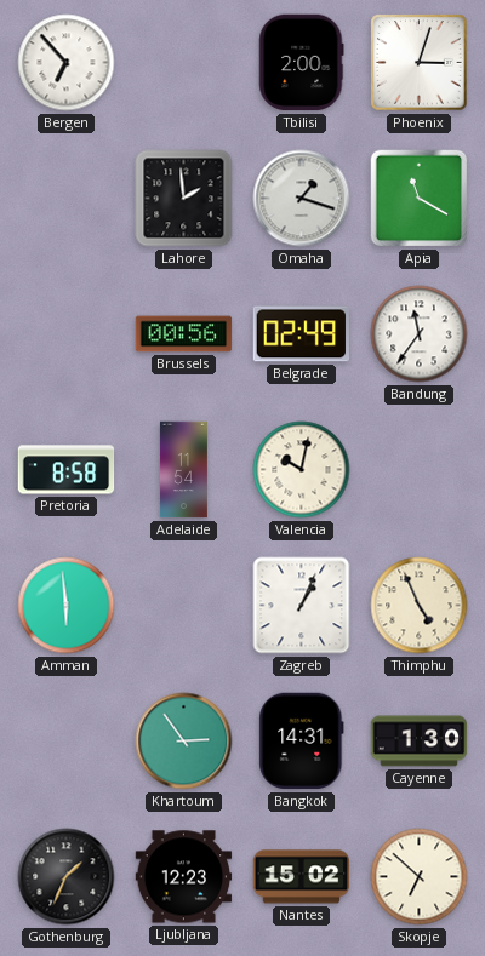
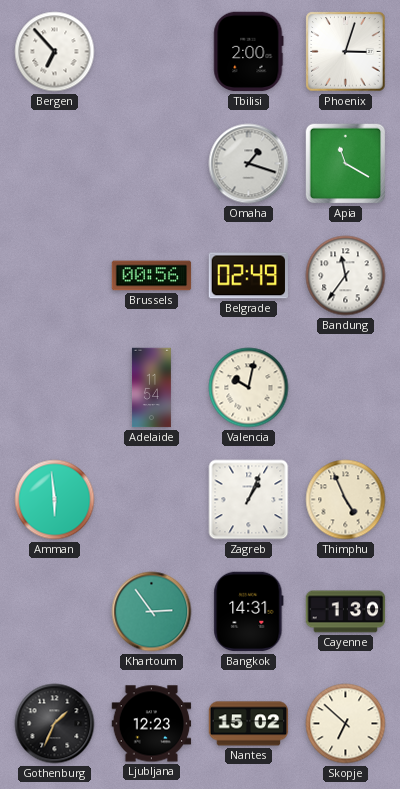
Lahore: 1:59 -> none
Pretoria: 8:58 -> none
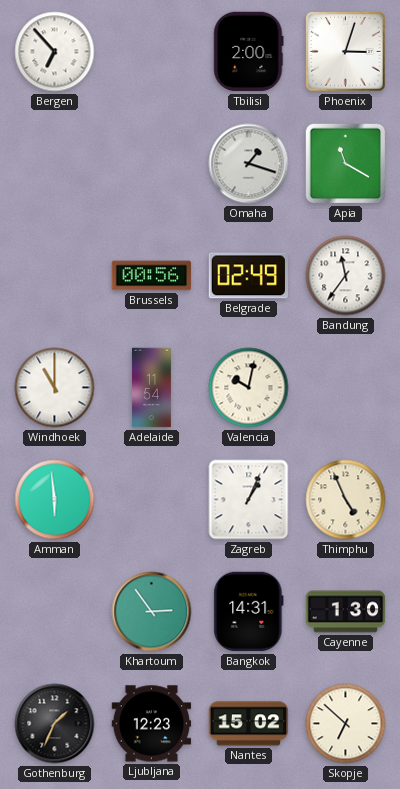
Windhoek: none -> 11:00
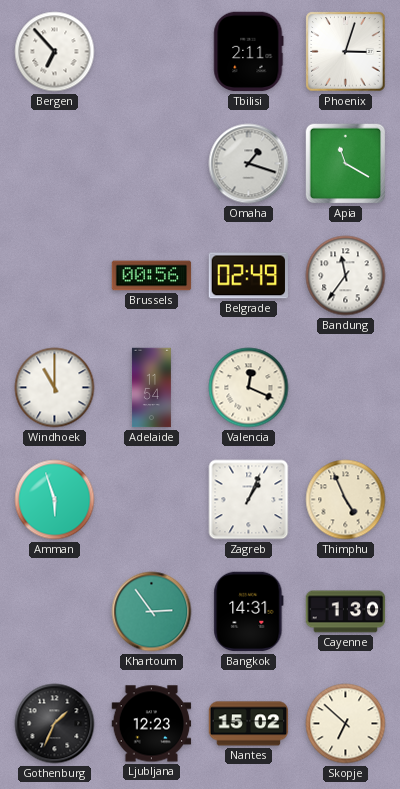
Tbilisi: 2:00 -> 2:11
Valencia: 10:02 -> 12:19
Amman: 5:59 -> 5:57
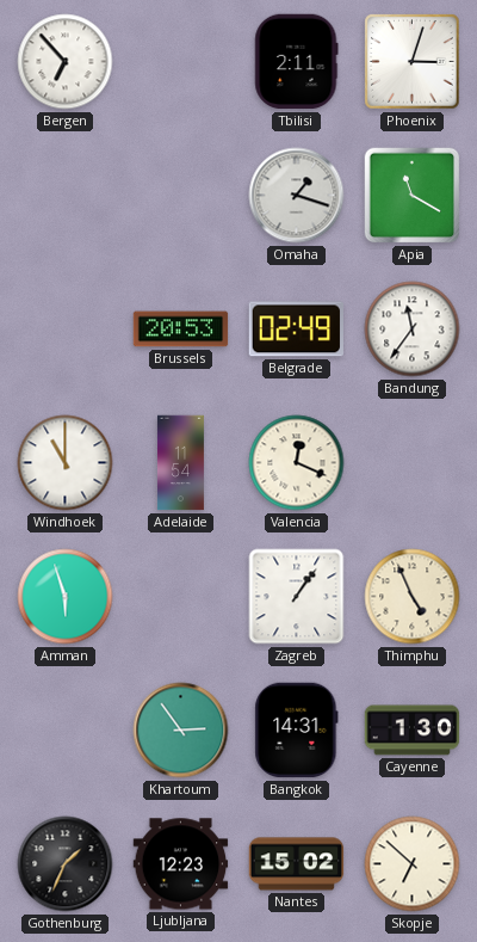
Brussels: 00:56 -> 20:53
Zagreb: 1:04 -> 1:06
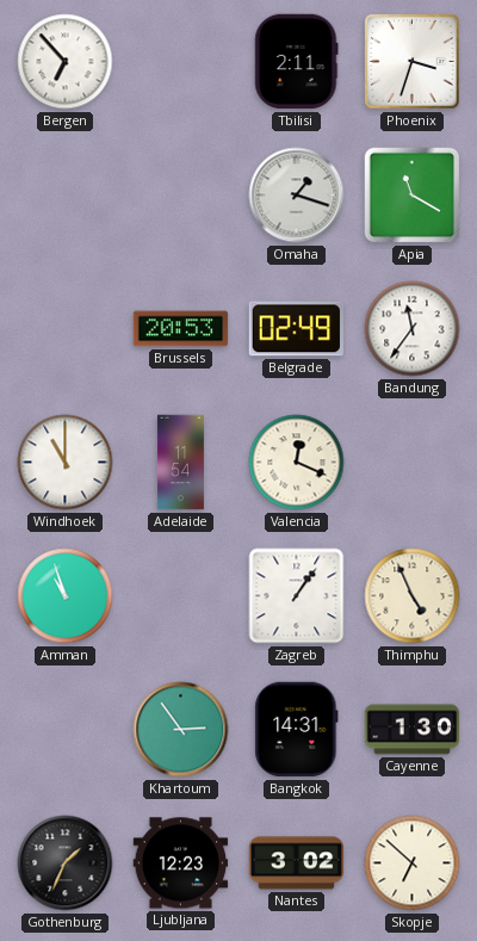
Phoenix: 3:03 -> 3:33
Amman: 5:57 -> 10:57
Nantes: 15:02 -> 3:02
